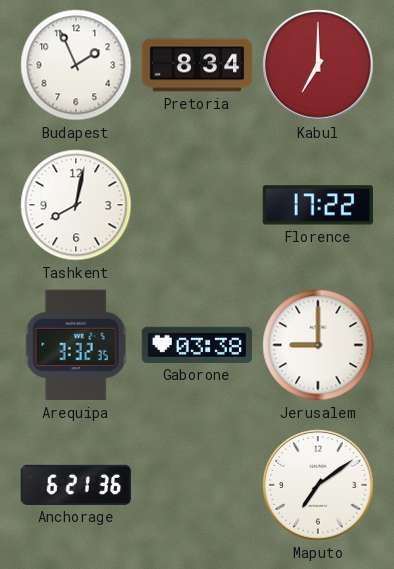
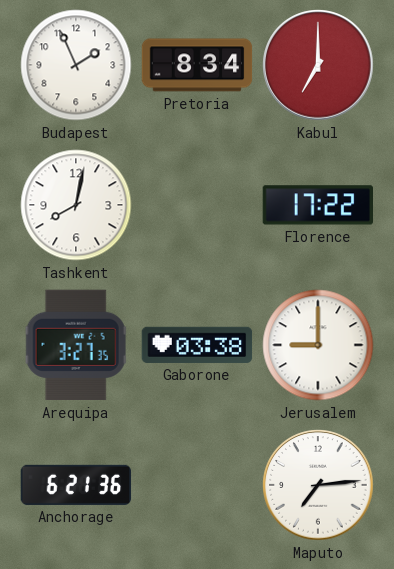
Arequipa: 3:32 -> 3:27
Maputo: 7:09 -> 7:14
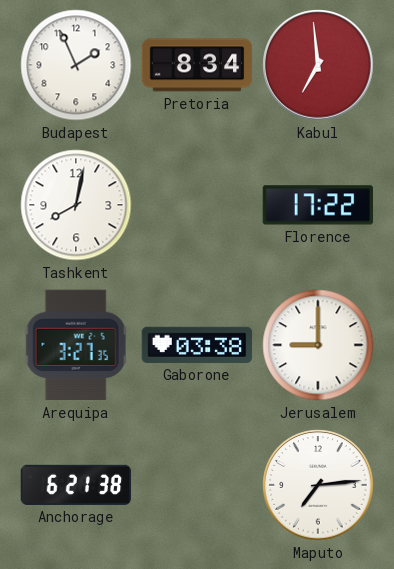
Kabul: 7:00 -> 6:59
Anchorage: 6:21:36 -> 6:21:38
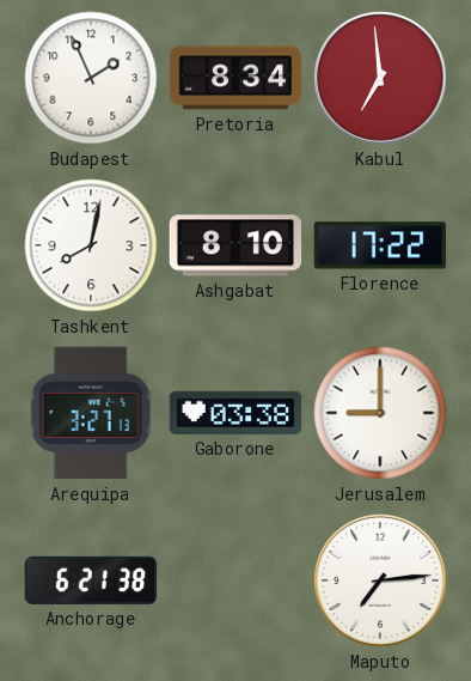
Ashgabat: none -> 8:10
Arequipa: 3:27:35 -> 3:27:13
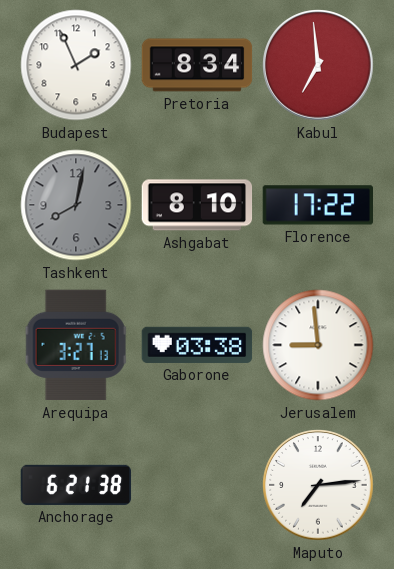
Tashkent dial: white -> grey
Jerusalem: 9:00 -> 8:59
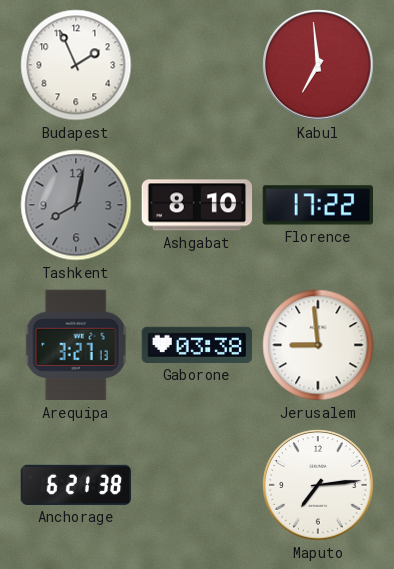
Pretoria: 8:34 -> none
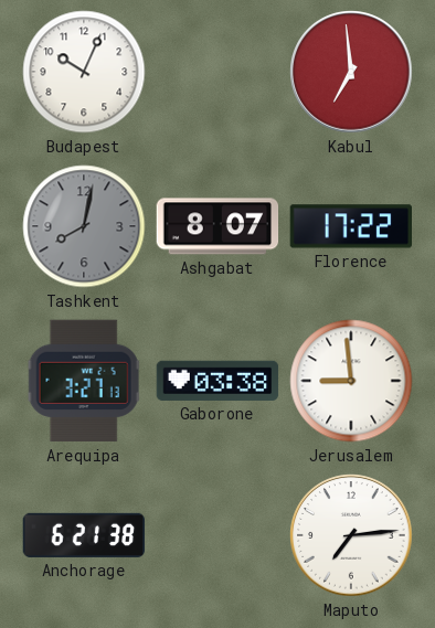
Budapest: 1:56 -> 10:04
Ashgabat: 8:10 -> 8:07
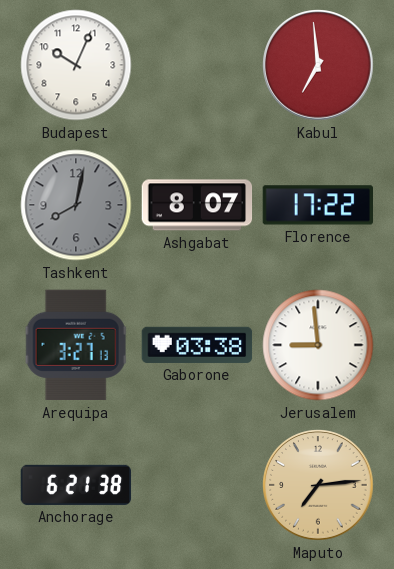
Maputo dial: white -> champagne
